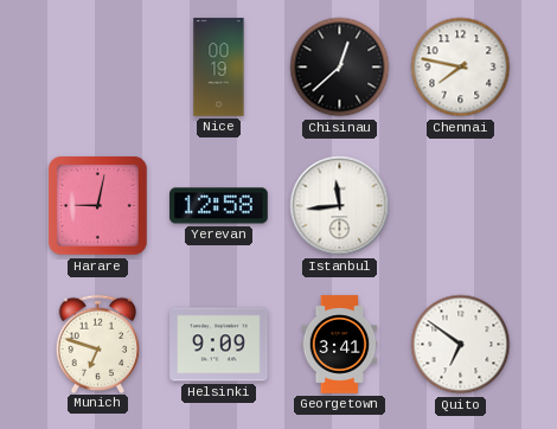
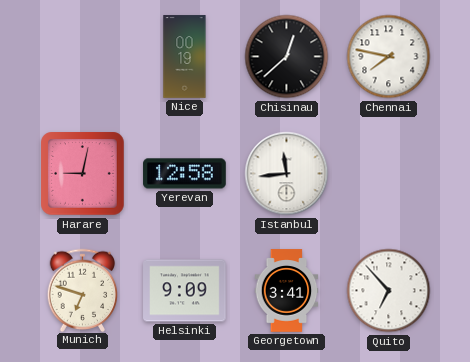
Quito: 6:51 -> 6:53
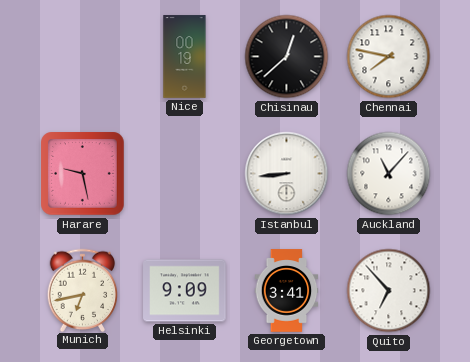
Harare: 9:02 -> 9:28
Yerevan: 12:58 -> none
Istanbul: 11:44 -> 8:44
Auckland: none -> 11:07
Munich: 6:48 -> 6:43
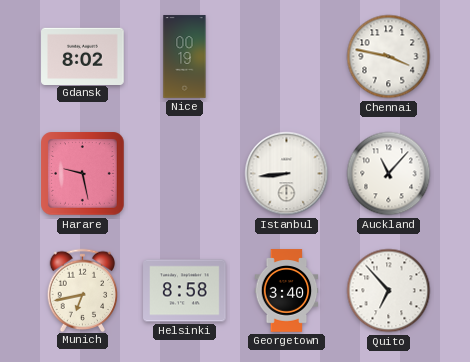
Gdansk: none -> 8:02
Chisinau: 12:38 -> none
Chennai: 7:47 -> 3:47
Helsinki: 9:09 -> 8:58
Georgetown: 3:41 -> 3:40
